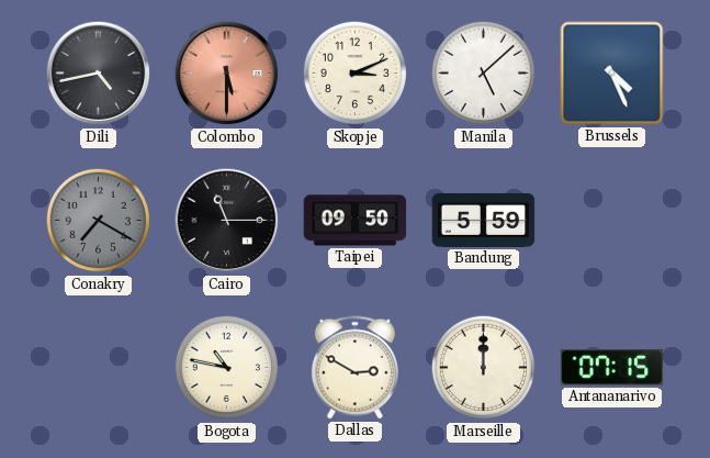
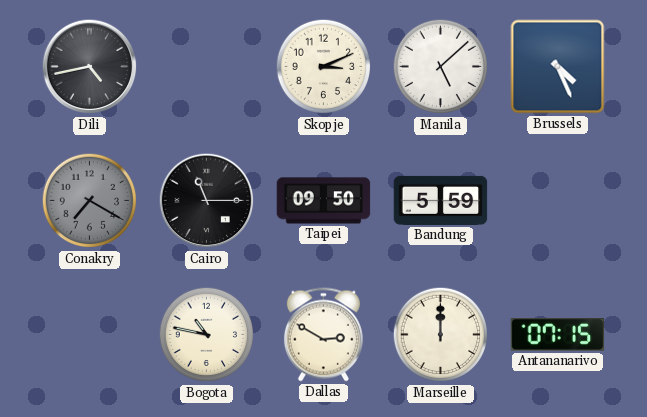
Colombo: 5:30 -> none
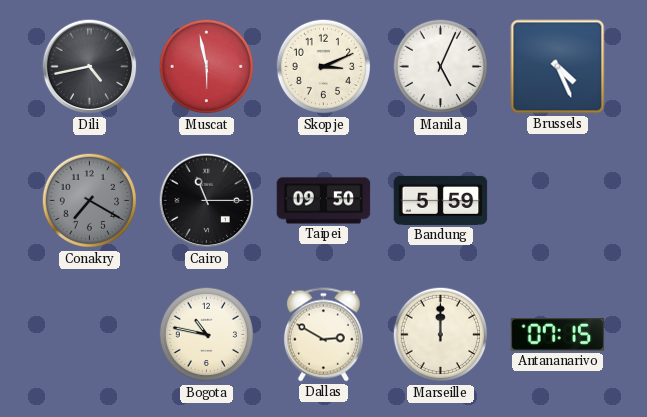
Muscat: none -> 5:58
Manila: 5:08 -> 5:04
